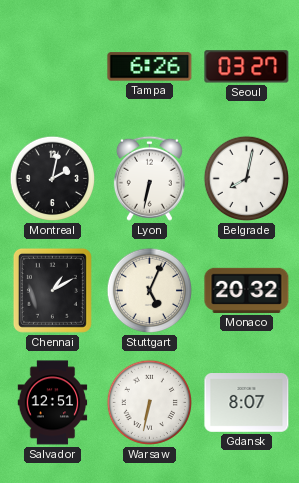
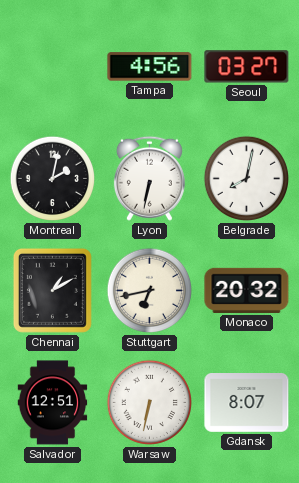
Tampa: 6:26 -> 4:56
Stuttgart: 5:04 -> 6:43
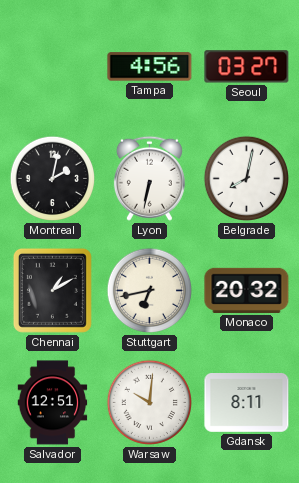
Warsaw: 6:32 -> 10:01
Gdansk: 8:07 -> 8:11
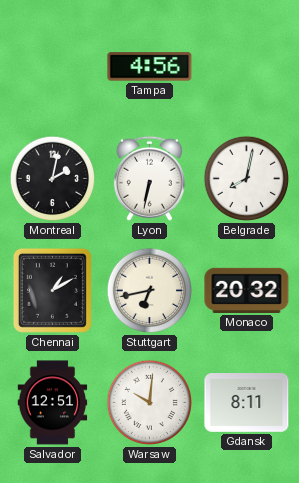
Seoul: 03:27 -> none
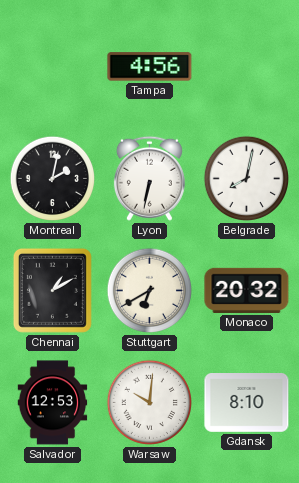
Stuttgart: 6:43 -> 6:40
Salvador: 12:51 -> 12:53
Gdansk: 8:11 -> 8:10
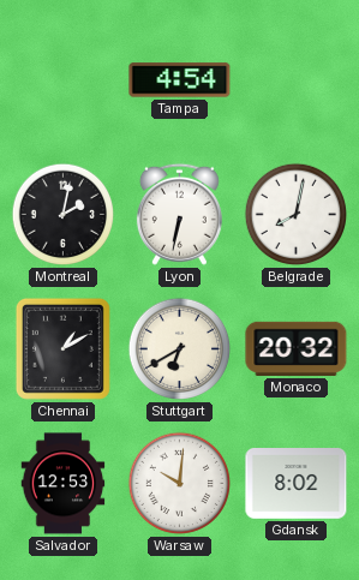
Tampa: 4:56 -> 4:54
Gdansk: 8:10 -> 8:02
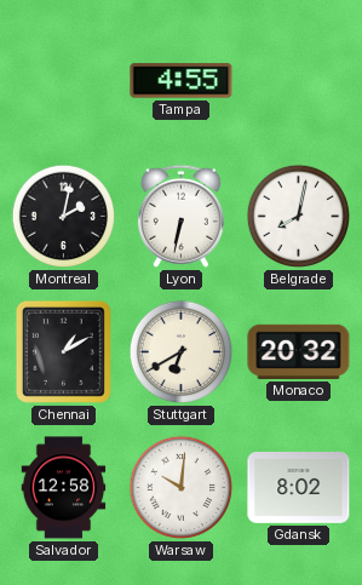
Tampa: 4:54 -> 4:55
Salvador: 12:53 -> 12:58
